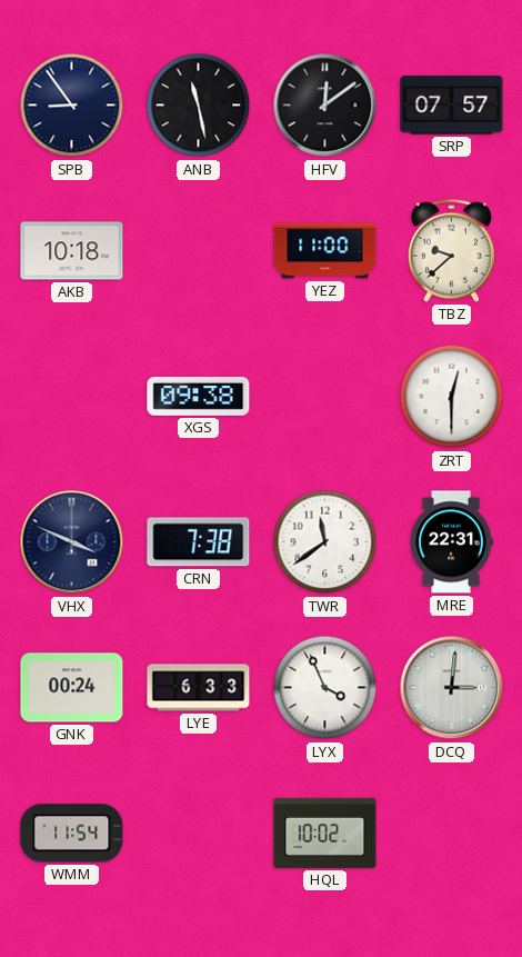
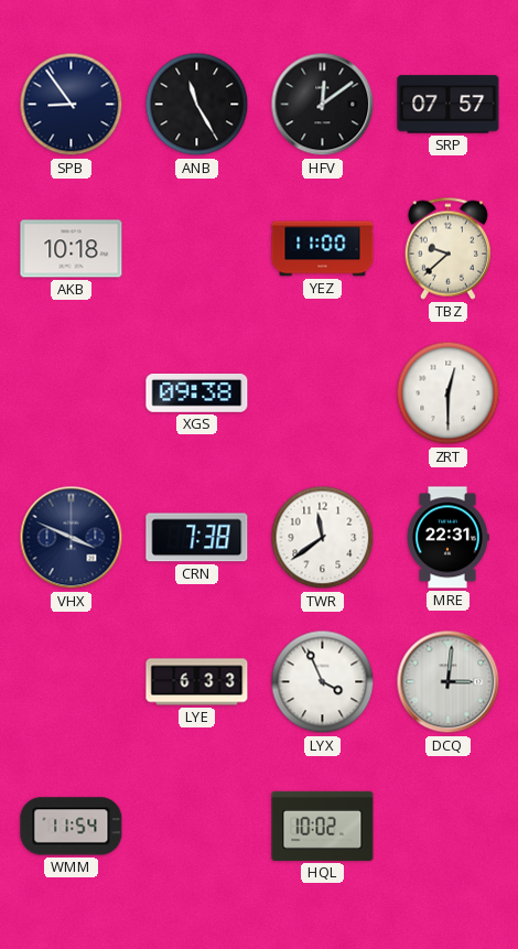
ANB: 11:28 -> 11:25
GNK: 00:24 -> none
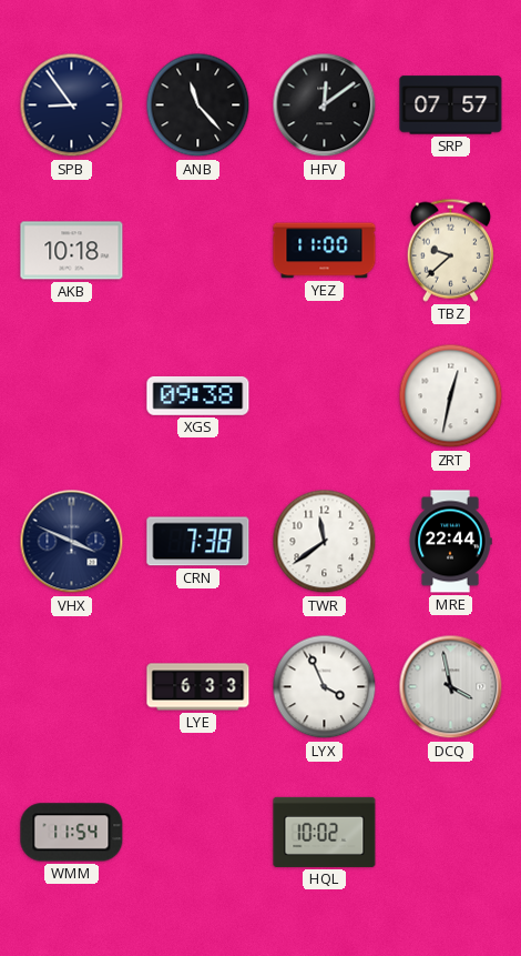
ANB: 11:25 -> 11:23
ZRT: 12:30 -> 12:32
MRE: 22:31 -> 22:44
DCQ: 3:01 -> 3:58
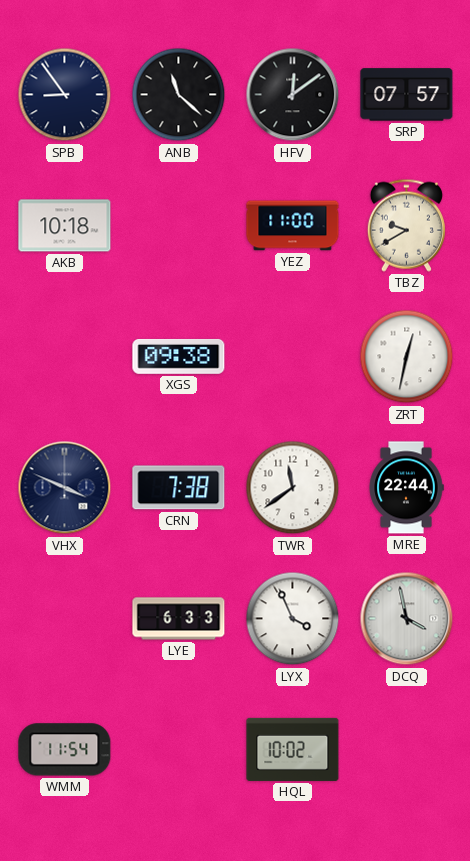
ANB: 11:23 -> 11:22
TBZ: 9:38 -> 9:40
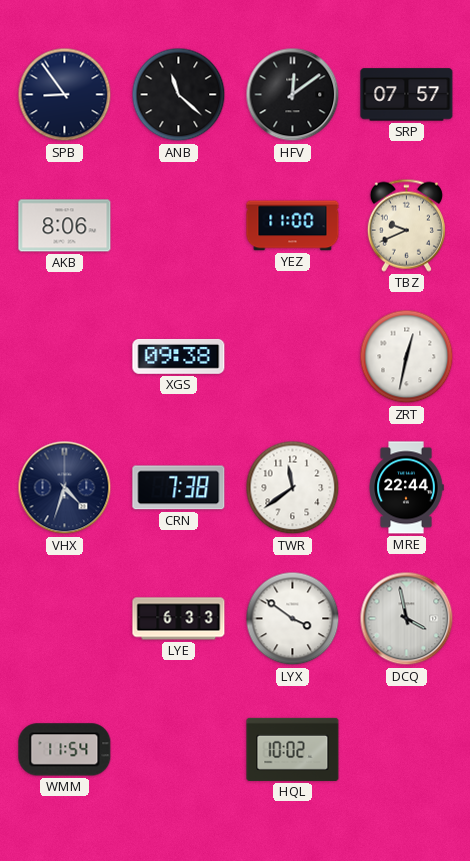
AKB: 10:18 -> 8:06
TBZ: 9:40 -> 9:41
VHX: 3:49 -> 4:33
LYX: 3:56 -> 3:51
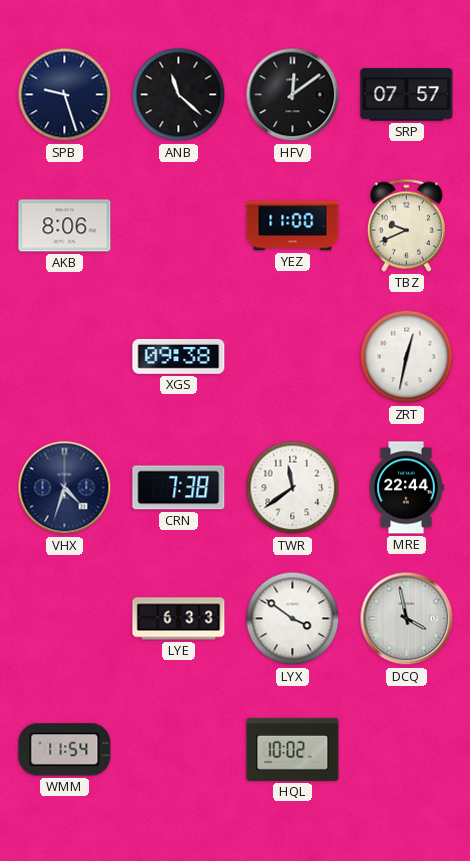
SPB: 8:54 -> 9:27
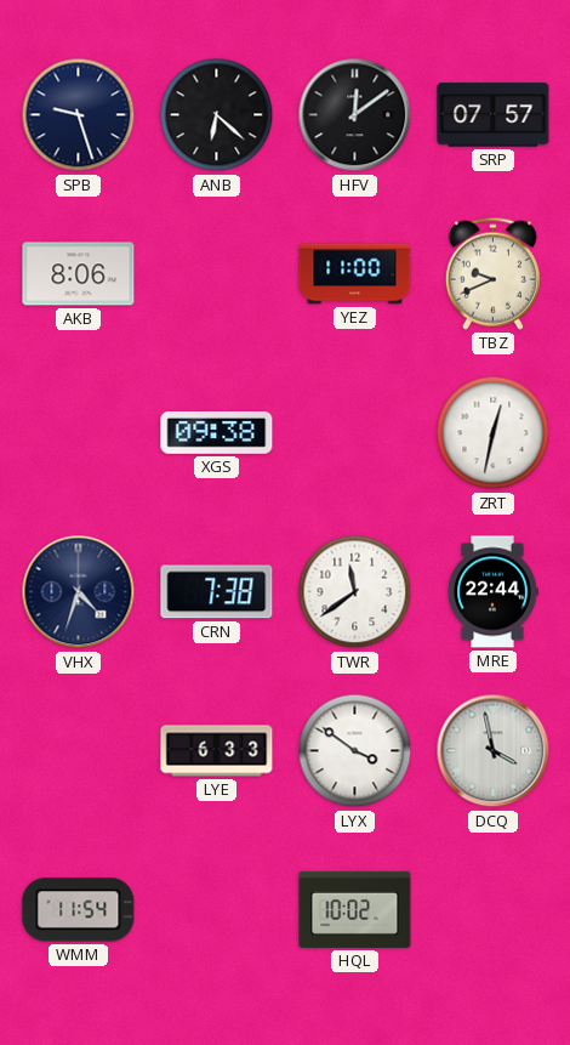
ANB: 11:22 -> 6:22
